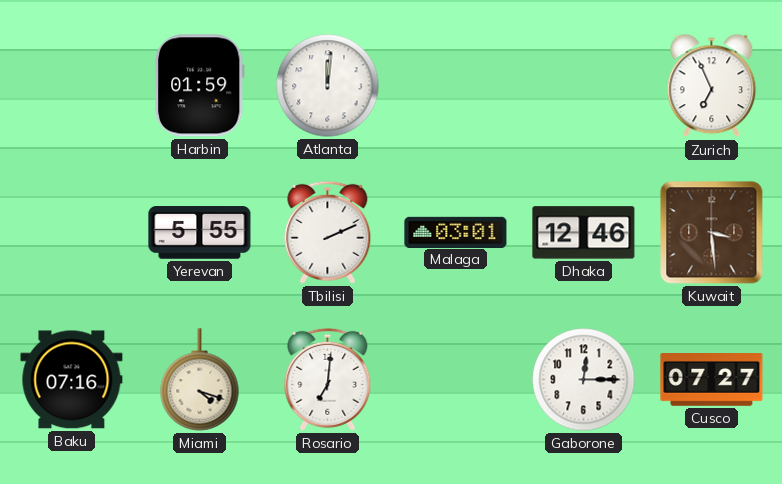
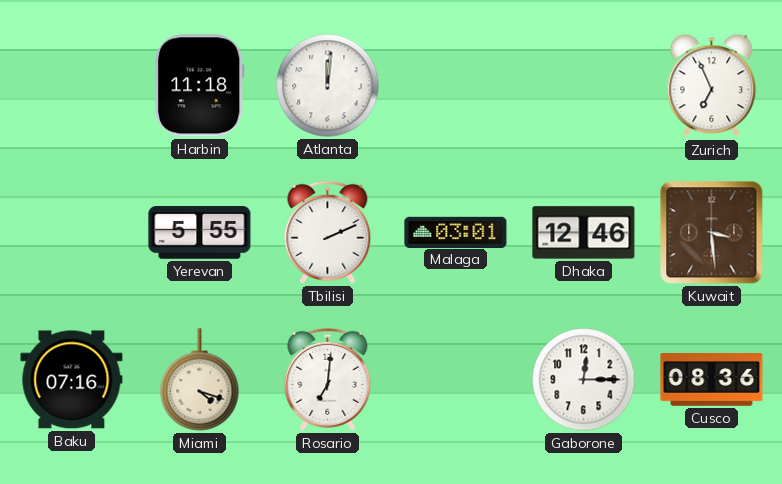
Harbin: 01:59 -> 11:18
Cusco: 07:27 -> 08:36
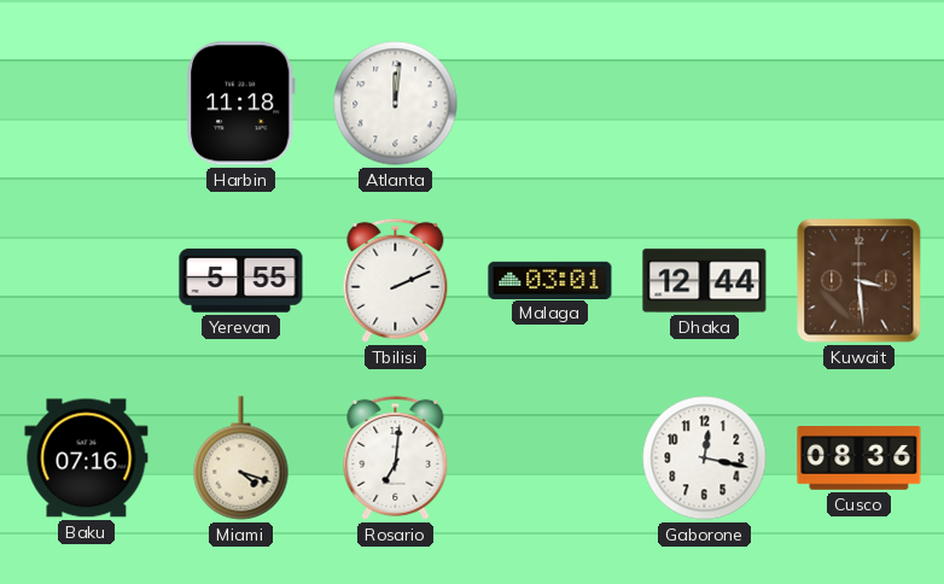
Zurich: 6:56 -> none
Dhaka: 12:46 -> 12:44
Gaborone: 12:15 -> 12:17
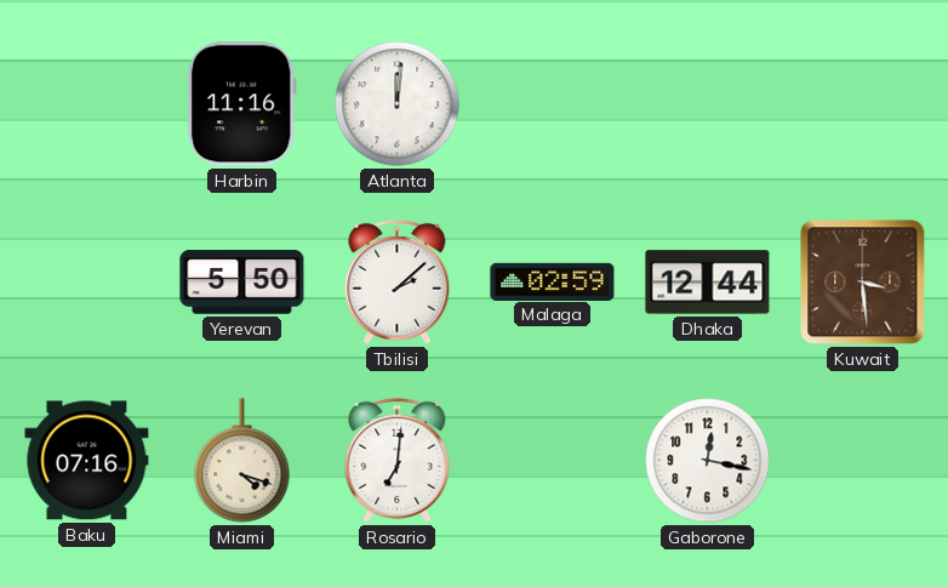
Harbin: 11:18 -> 11:16
Yerevan: 5:55 -> 5:50
Tbilisi: 2:11 -> 2:08
Malaga: 03:01 -> 02:59
Cusco: 08:36 -> none
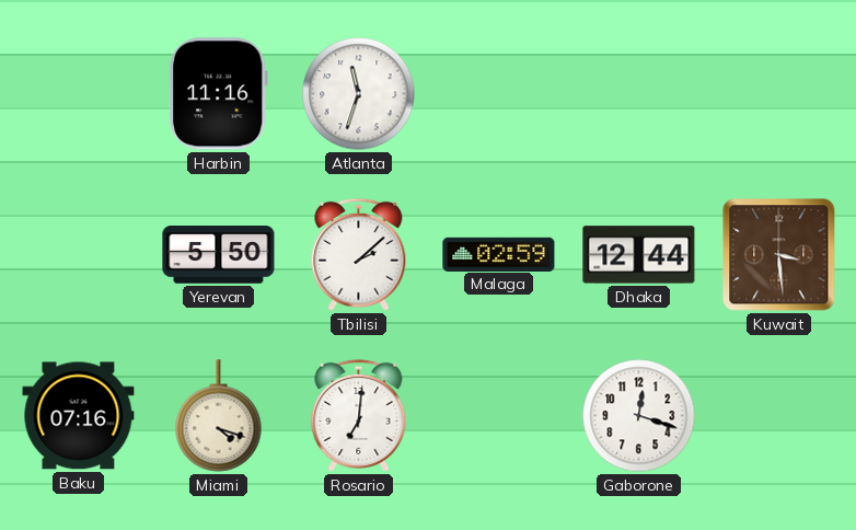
Atlanta: 12:01 -> 11:33
Gaborone: 12:17 -> 12:18
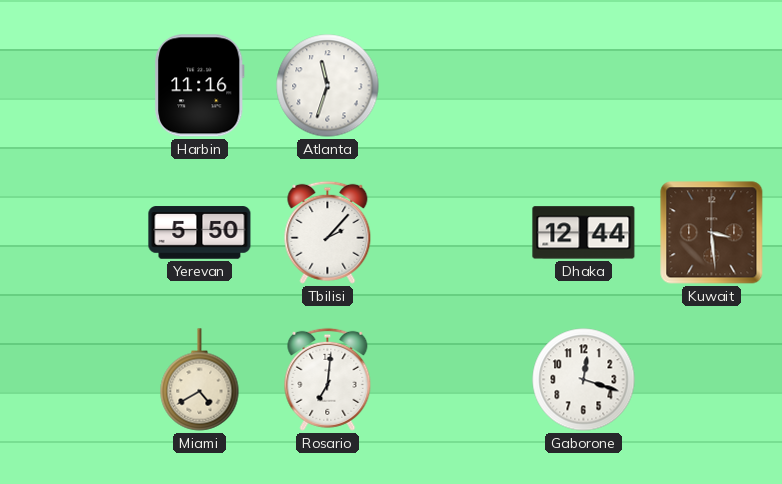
Tbilisi: 2:08 -> 2:07
Malaga: 02:59 -> none
Baku: 07:16 -> none
Miami: 4:18 -> 4:40
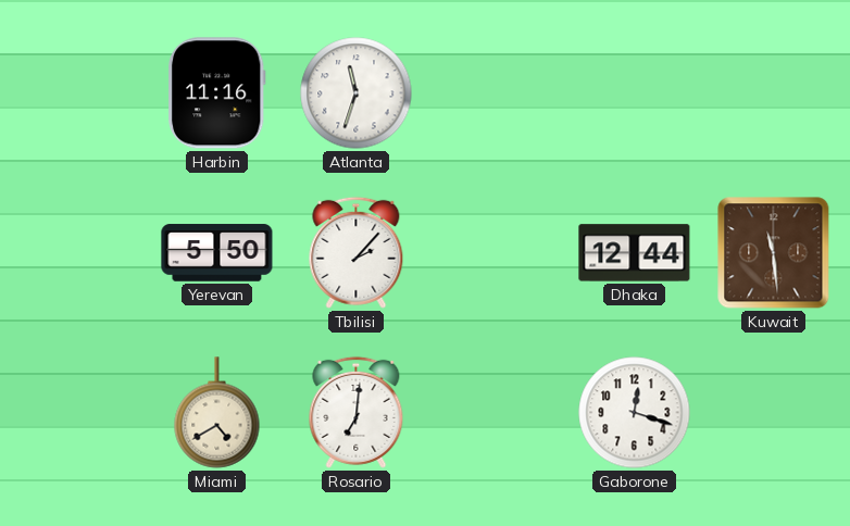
Kuwait: 3:29 -> 11:29
